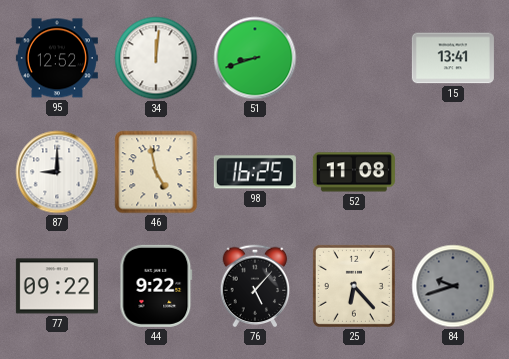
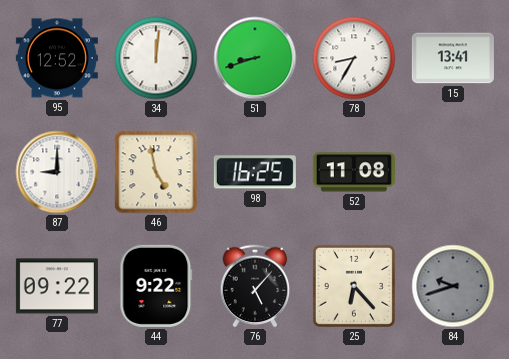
78: none -> 8:35
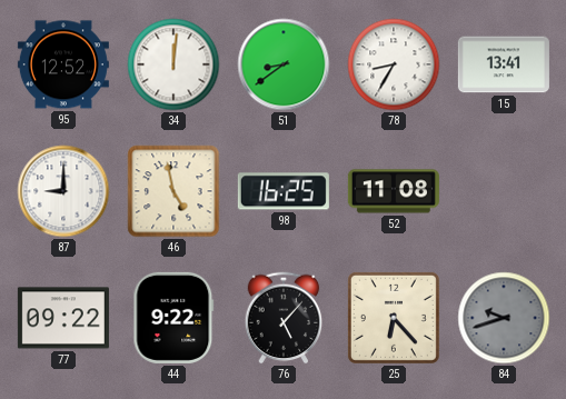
51: 8:42 -> 8:39
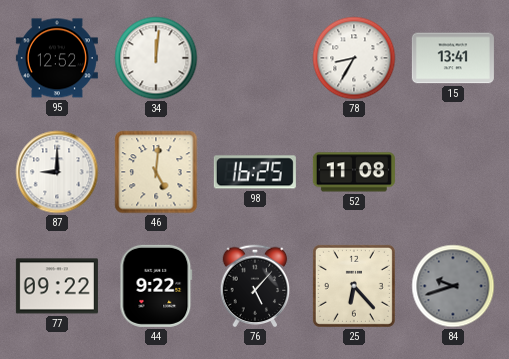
51: 8:39 -> none
46: 4:58 -> 5:01
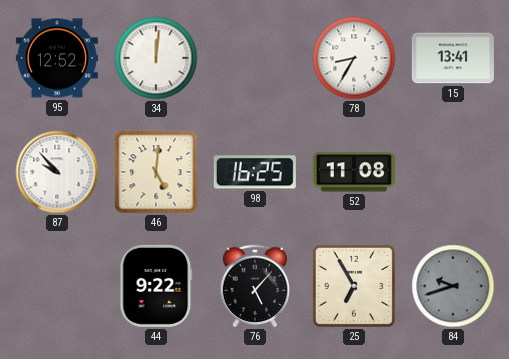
87: 9:00 -> 9:53
77: 09:22 -> none
25: 6:23 -> 6:55
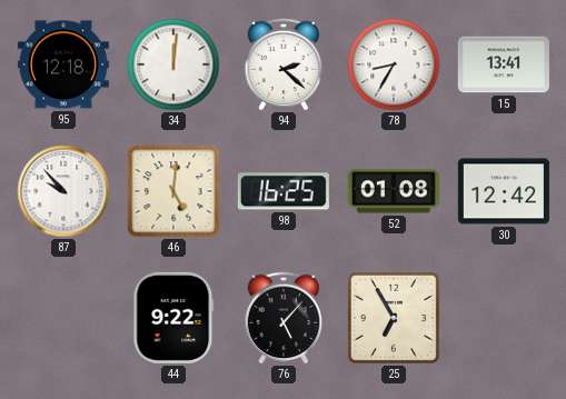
95: 12:52 -> 12:18
94: none -> 2:22
52: 11:08 -> 01:08
30: none -> 12:42
84: 9:42 -> none
